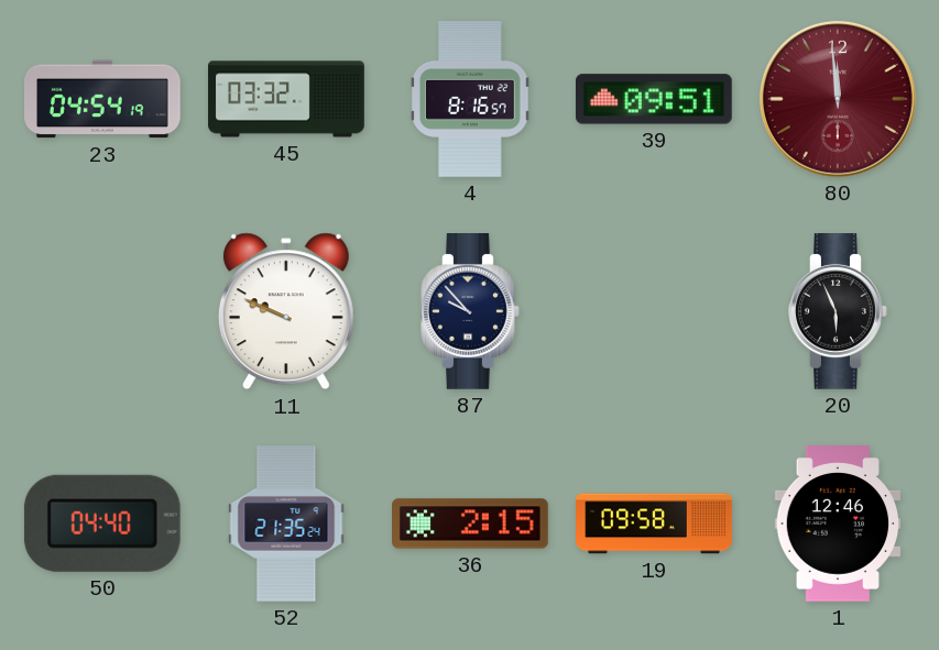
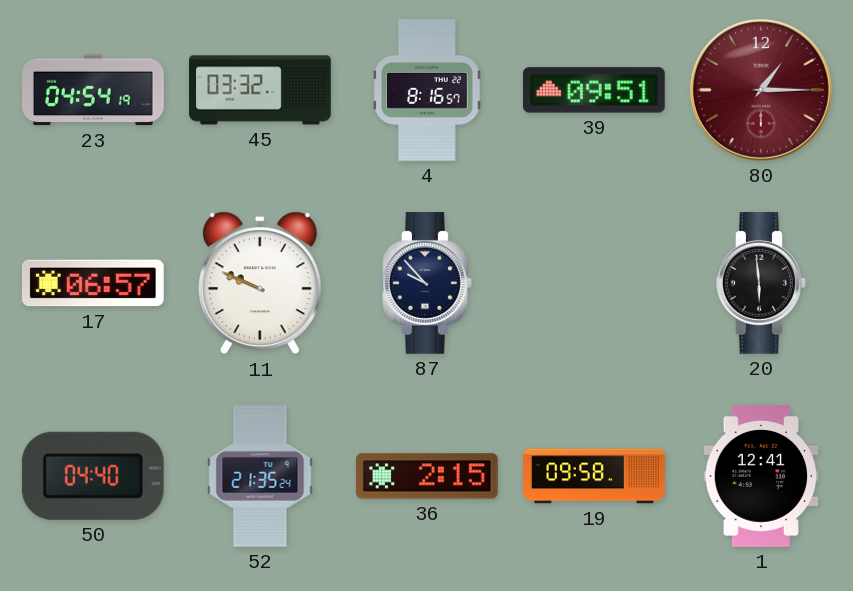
80: 11:59 -> 1:15
17: none -> 06:57
20: 5:56 -> 5:59
1: 12:46 -> 12:41
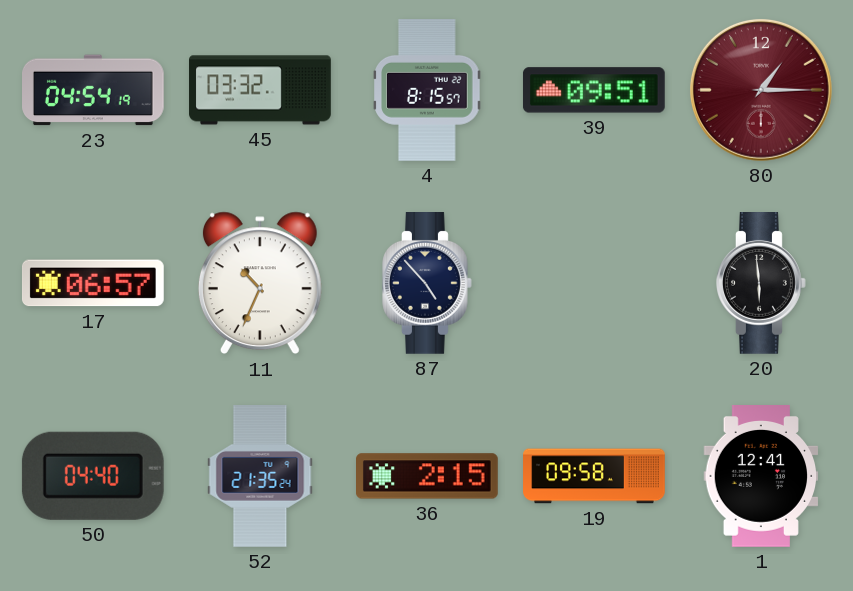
4: 8:16 -> 8:15
11: 9:49 -> 10:34
87: 9:53 -> 4:53
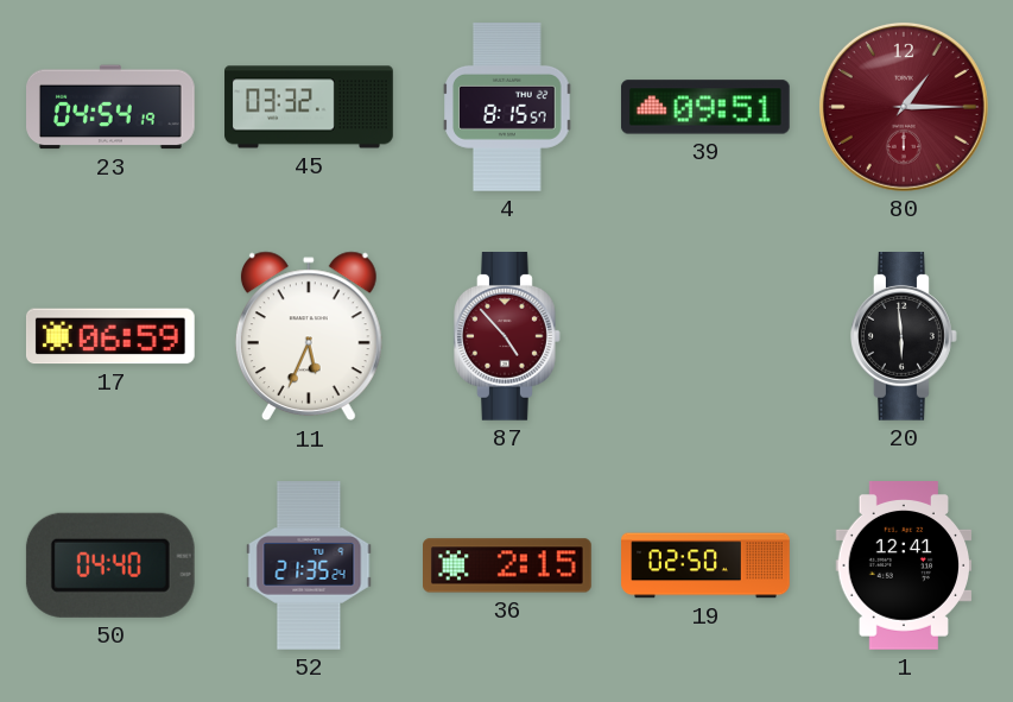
17: 06:57 -> 06:59
11: 10:34 -> 5:34
87 dial: navy -> burgundy
19: 09:58 -> 02:50
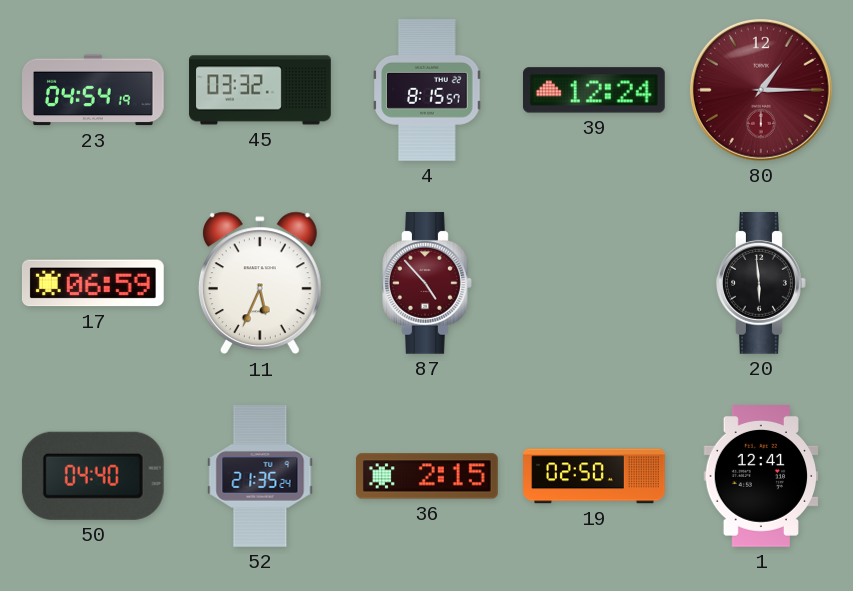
39: 09:51 -> 12:24
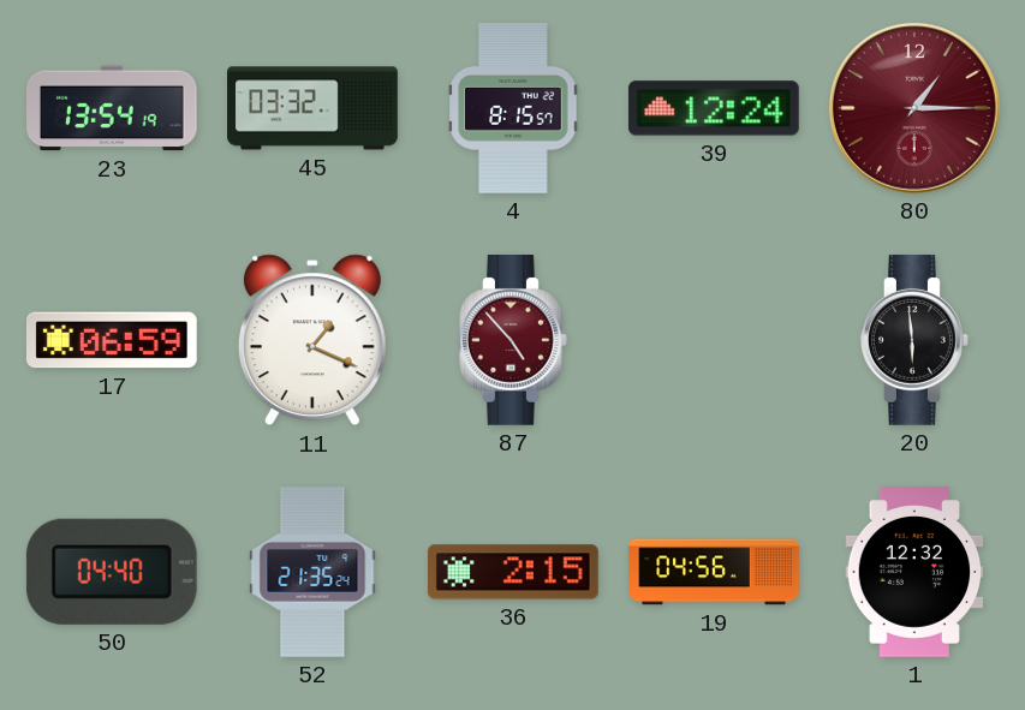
23: 04:54 -> 13:54
11: 5:34 -> 1:19
19: 02:50 -> 04:56
1: 12:41 -> 12:32
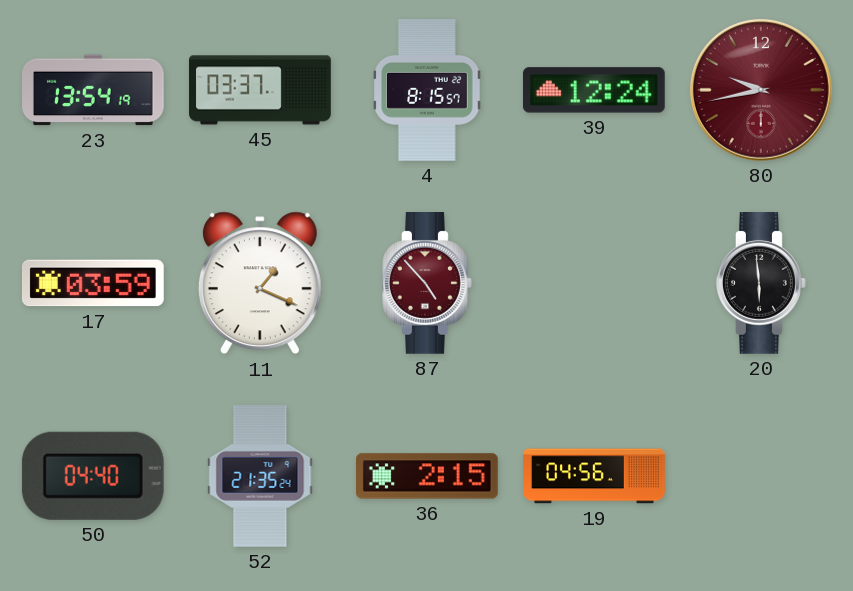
45: 03:32 -> 03:37
80: 1:15 -> 9:43
17: 06:59 -> 03:59
1: 12:32 -> none
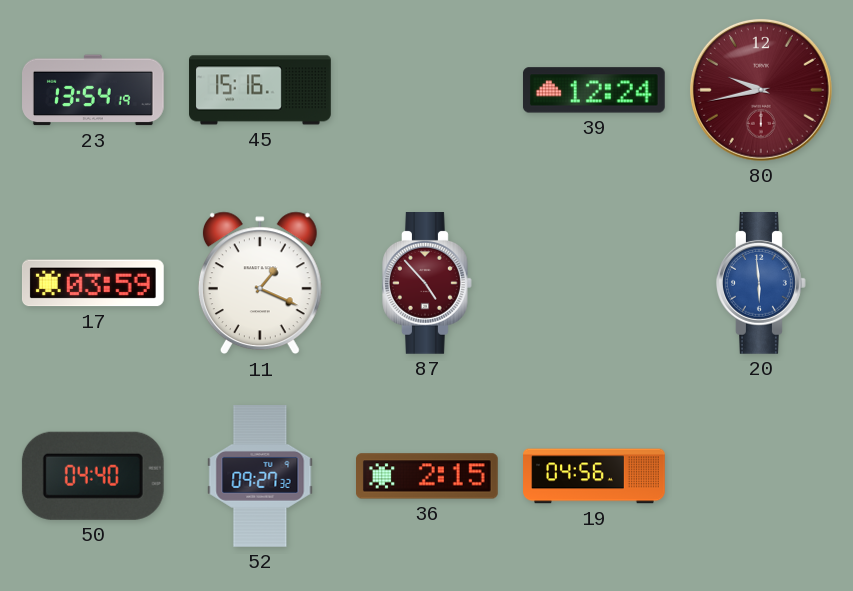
45: 03:37 -> 15:16
4: 8:15 -> none
20 dial: black -> blue
52: 21:35 -> 09:27
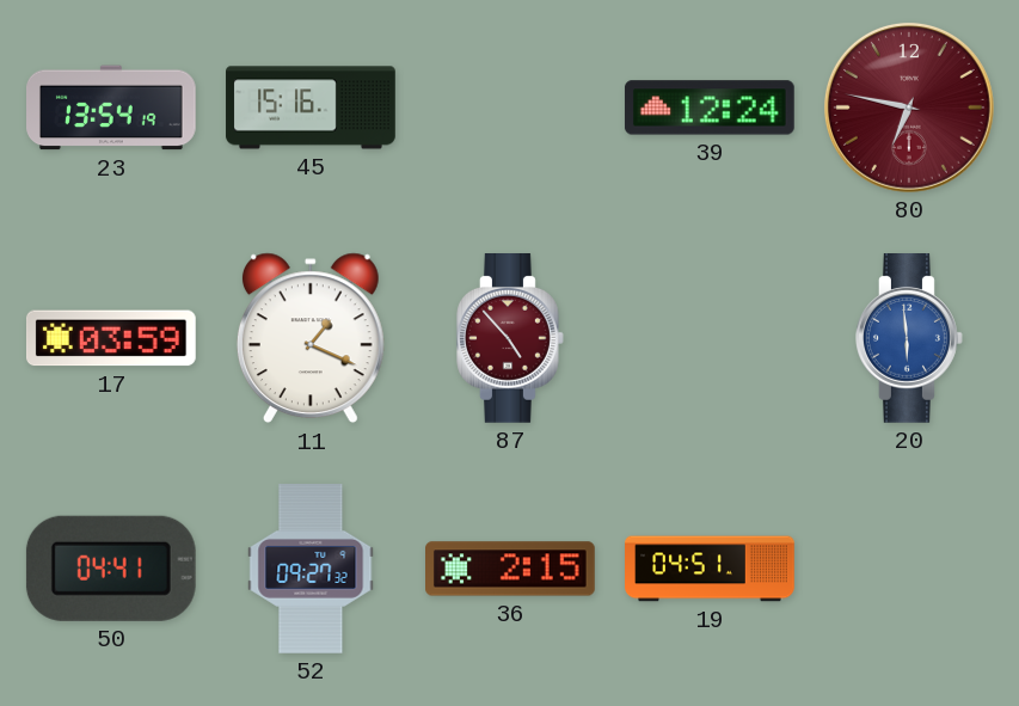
80: 9:43 -> 6:47
50: 04:40 -> 04:41
19: 04:56 -> 04:51
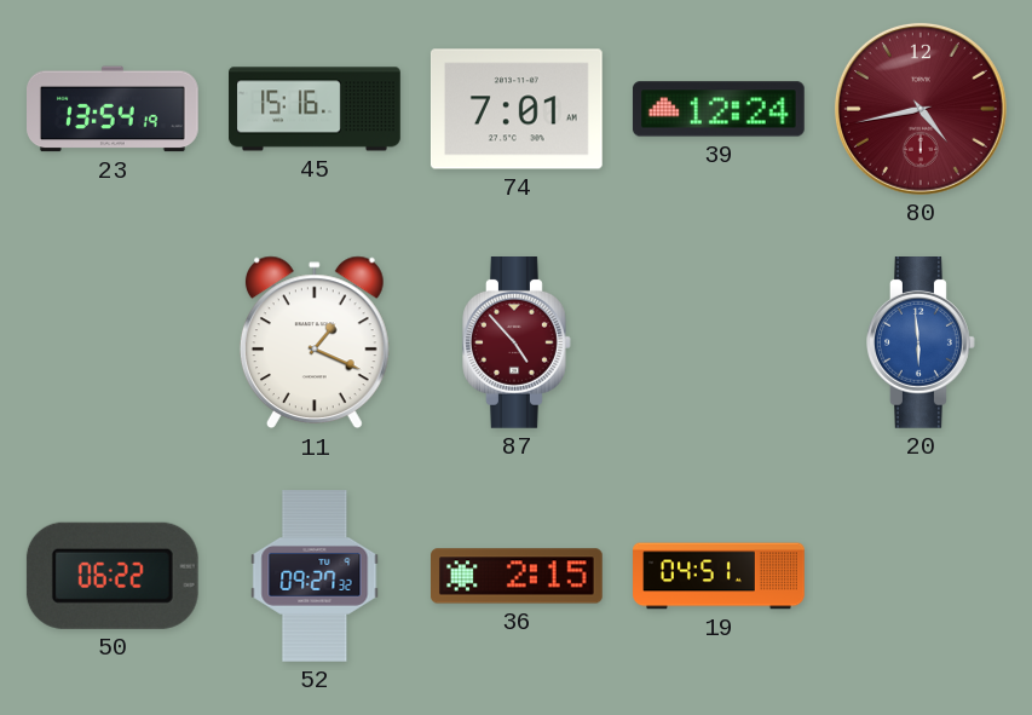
74: none -> 7:01
80: 6:47 -> 4:43
17: 03:59 -> none
50: 04:41 -> 06:22
